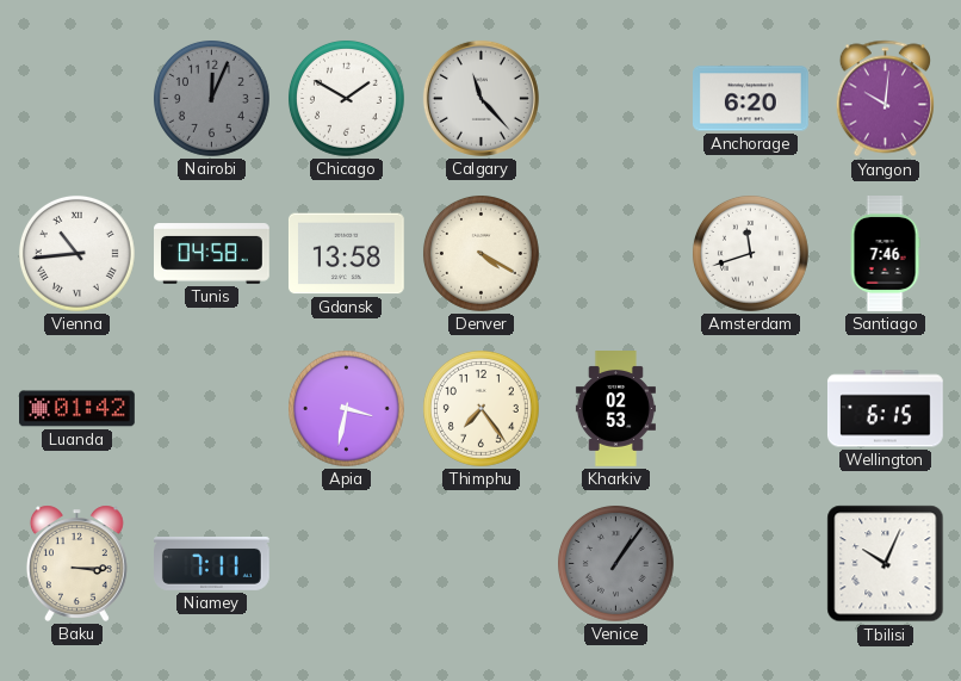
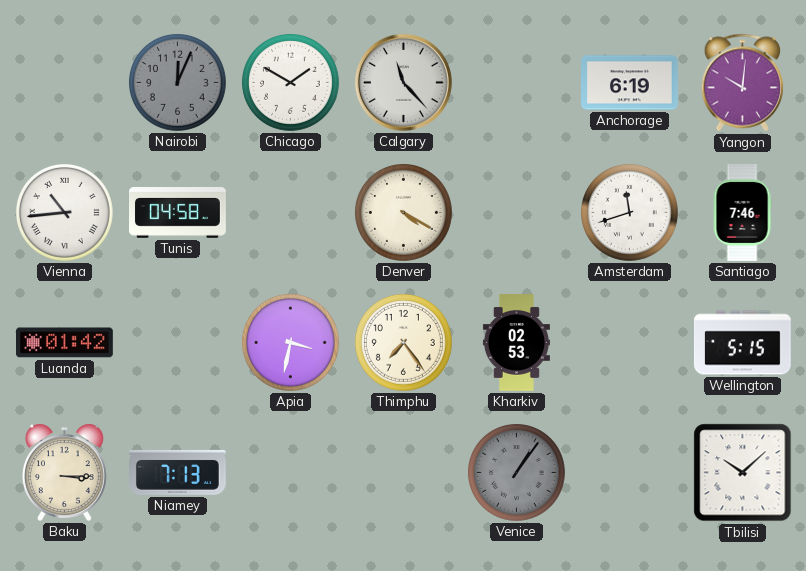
Anchorage: 6:20 -> 6:19
Gdansk: 13:58 -> none
Wellington: 6:15 -> 5:15
Niamey: 7:11 -> 7:13
Tbilisi: 10:04 -> 10:08
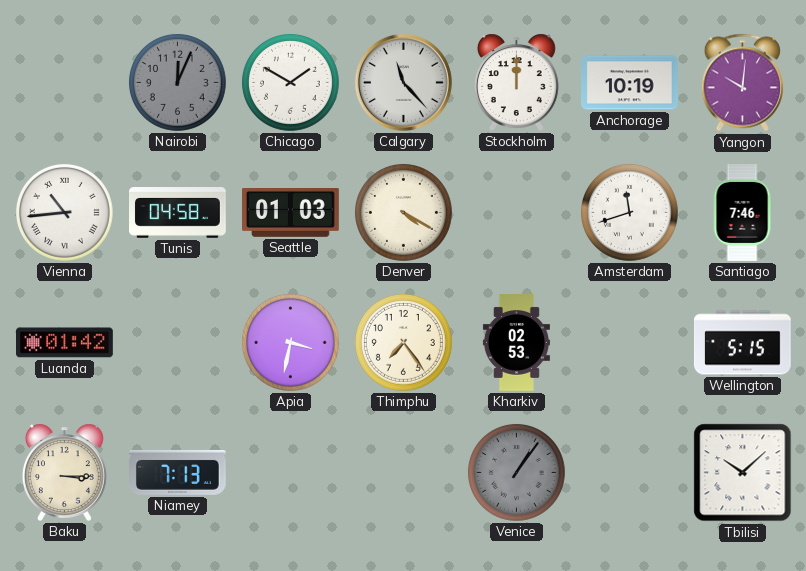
Stockholm: none -> 12:00
Anchorage: 6:19 -> 10:19
Seattle: none -> 01:03
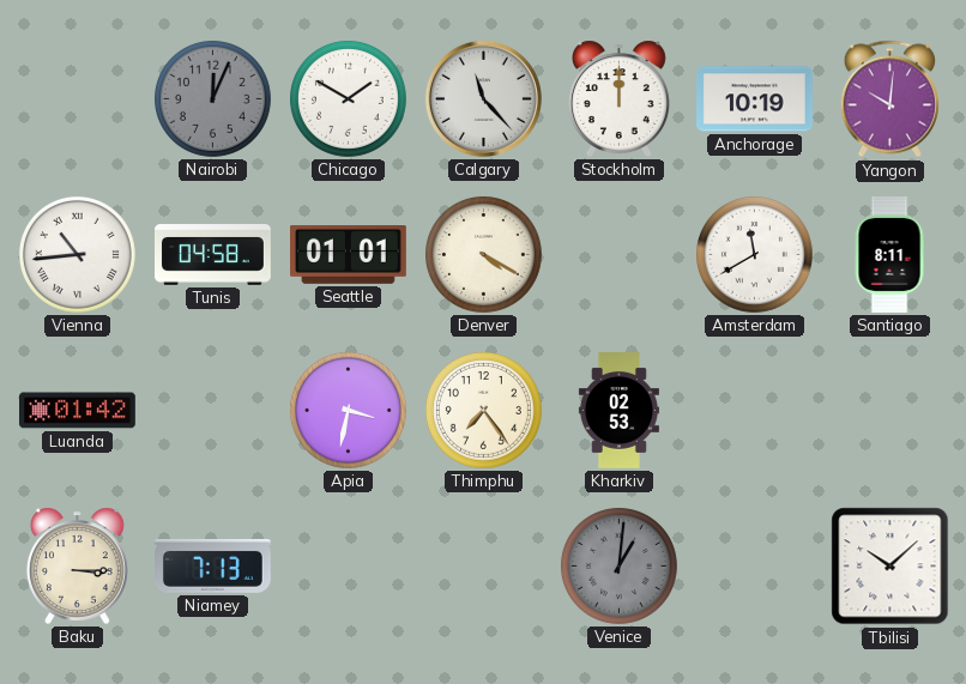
Seattle: 01:03 -> 01:01
Amsterdam: 11:42 -> 11:40
Santiago: 7:46 -> 8:11
Wellington: 5:15 -> none
Venice: 1:06 -> 1:01
